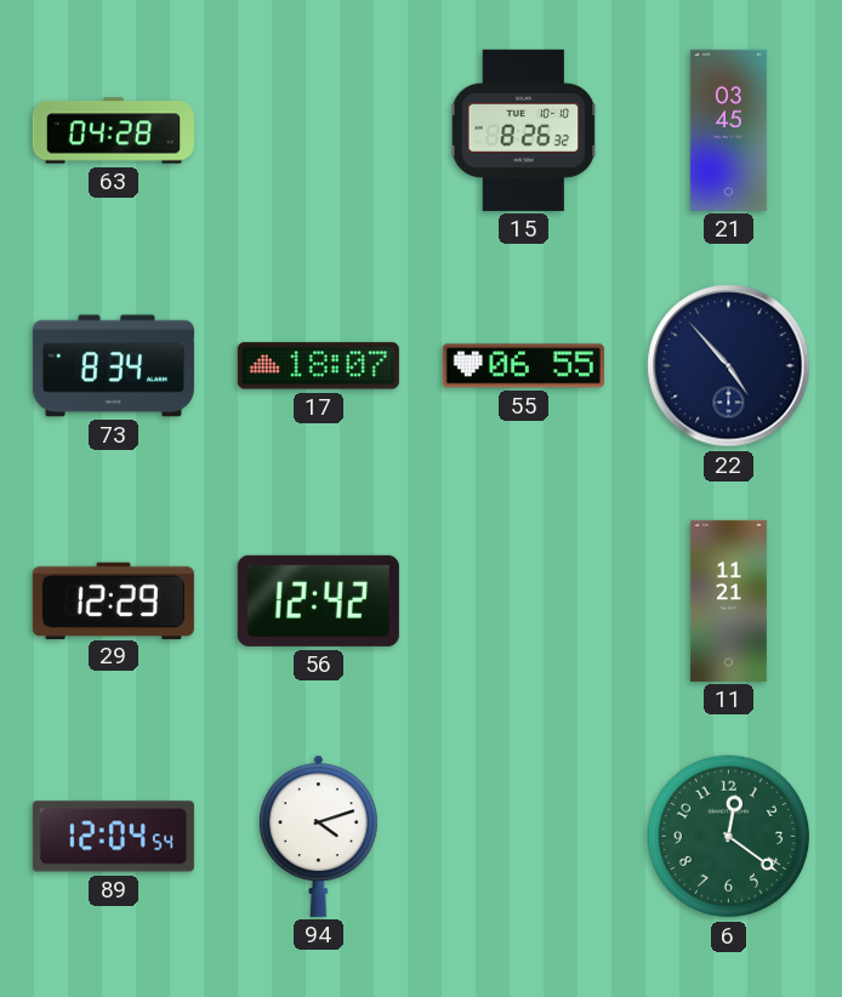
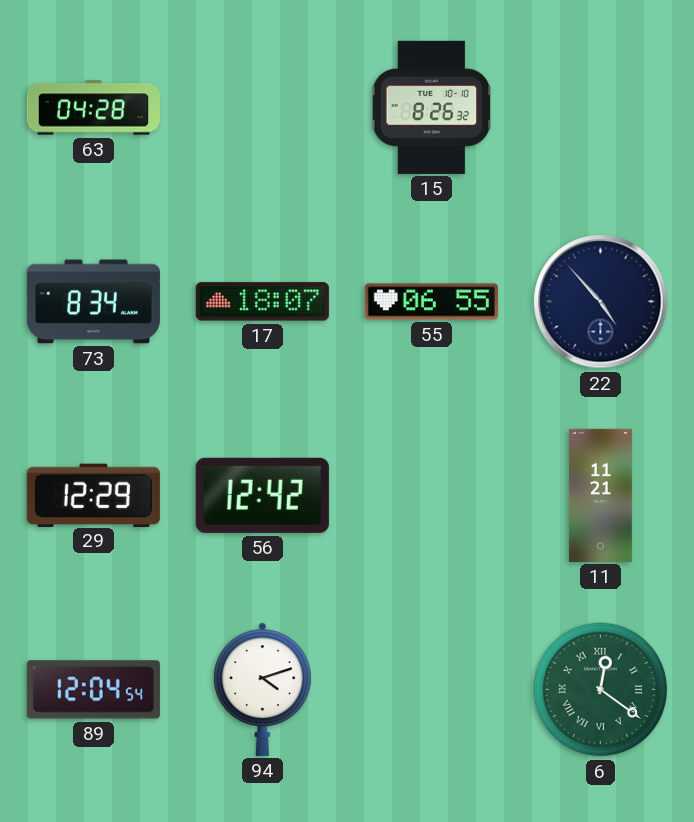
21: 03:45 -> none
6 numerals: Arabic -> Roman
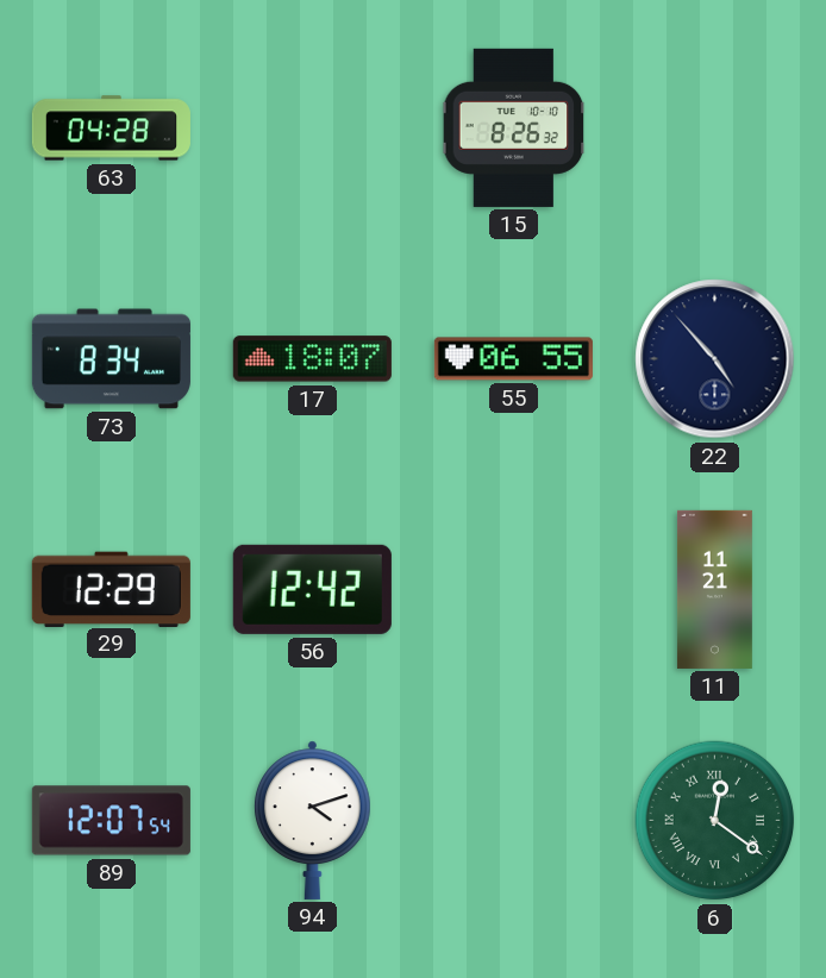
89: 12:04 -> 12:07
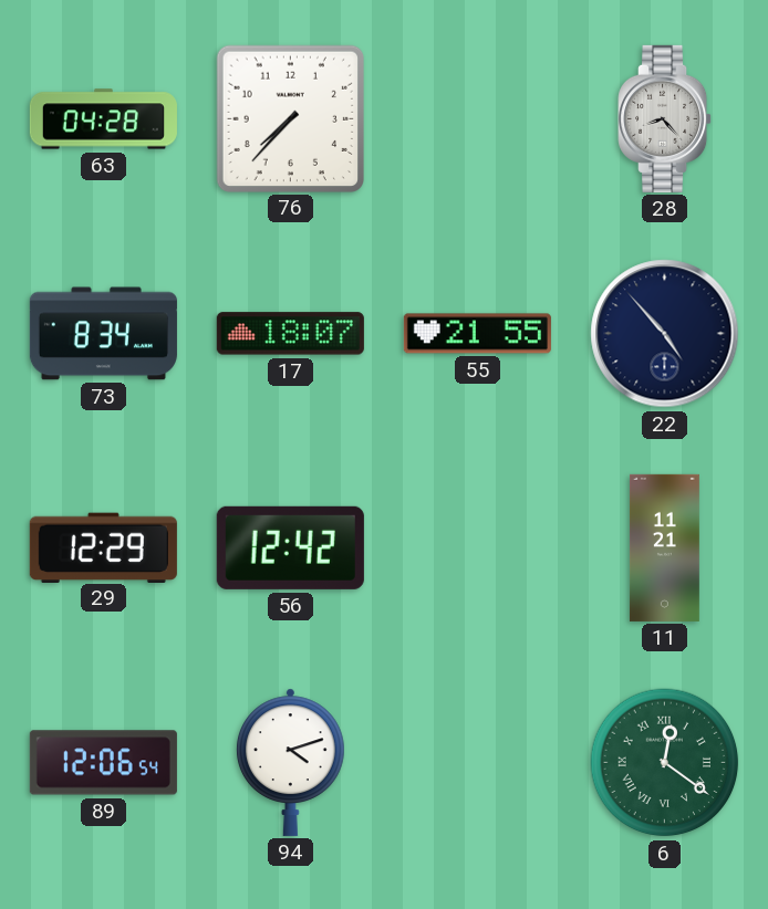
76: none -> 7:37
15: 8:26 -> none
28: none -> 8:23
55: 06:55 -> 21:55
89: 12:07 -> 12:06
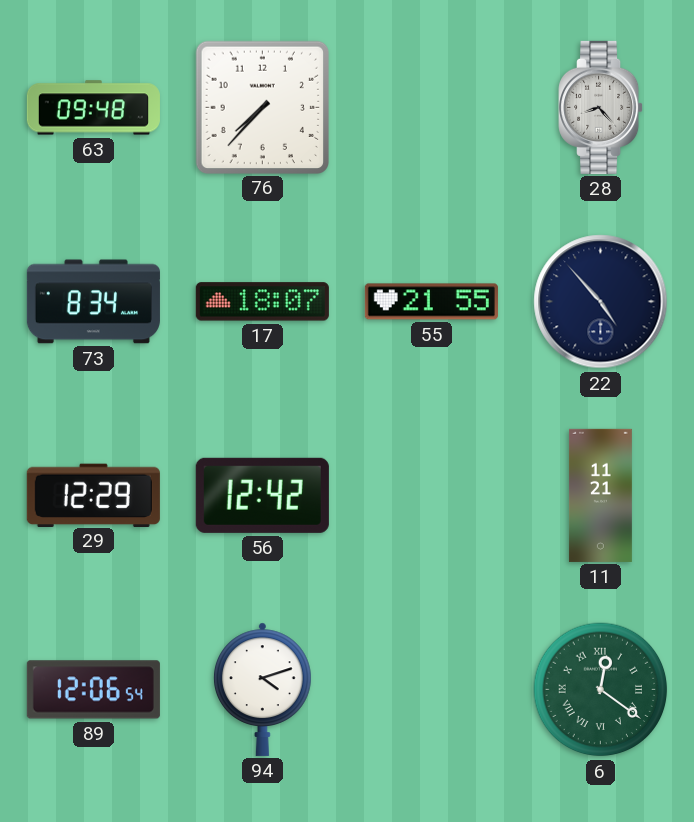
63: 04:28 -> 09:48
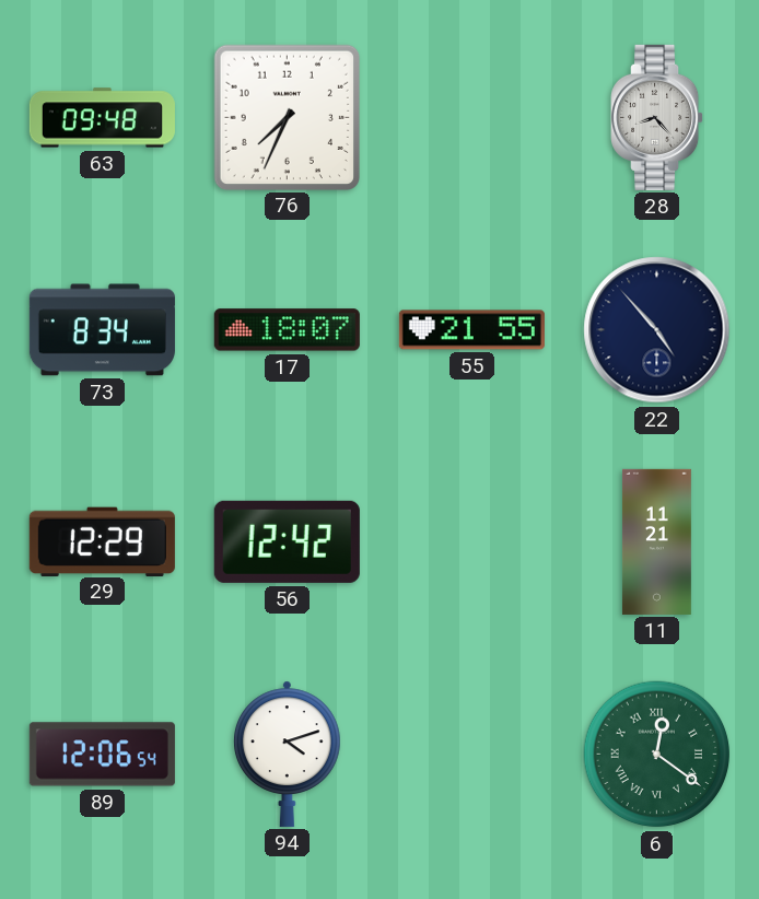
76: 7:37 -> 7:34
